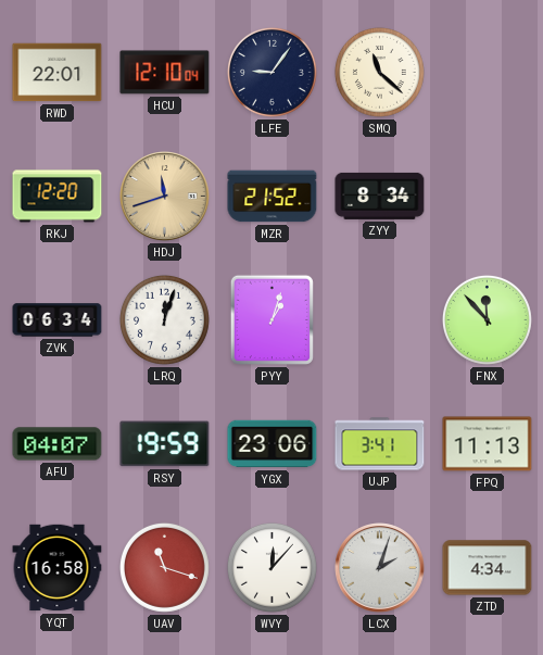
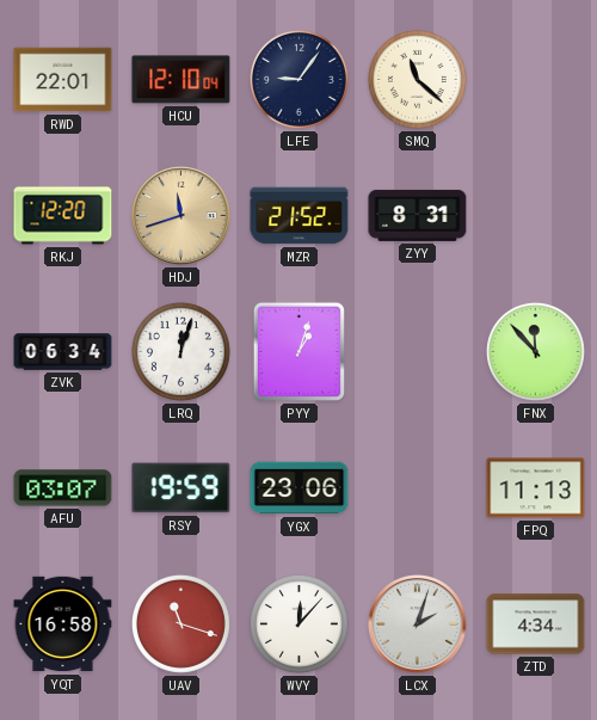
ZYY: 8:34 -> 8:31
AFU: 04:07 -> 03:07
UJP: 3:41 -> none
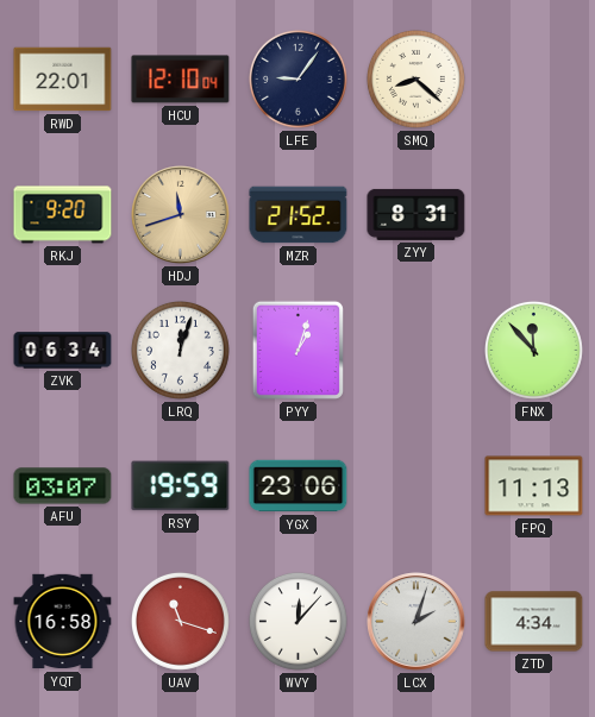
SMQ: 11:22 -> 8:22
RKJ: 12:20 -> 9:20
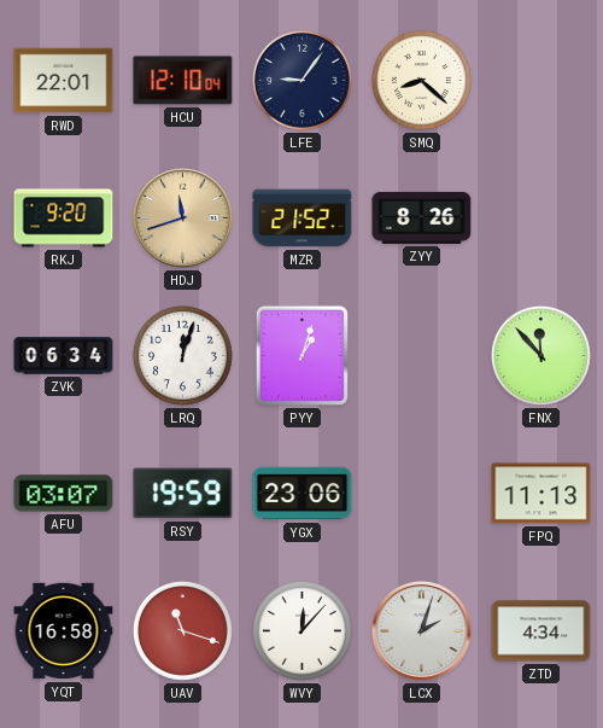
ZYY: 8:31 -> 8:26
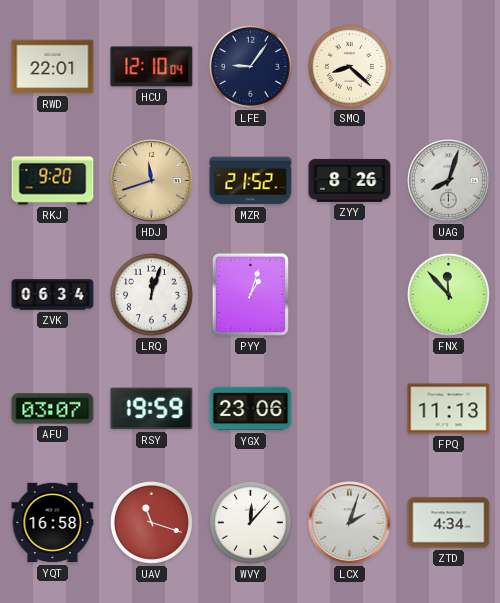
UAG: none -> 8:03
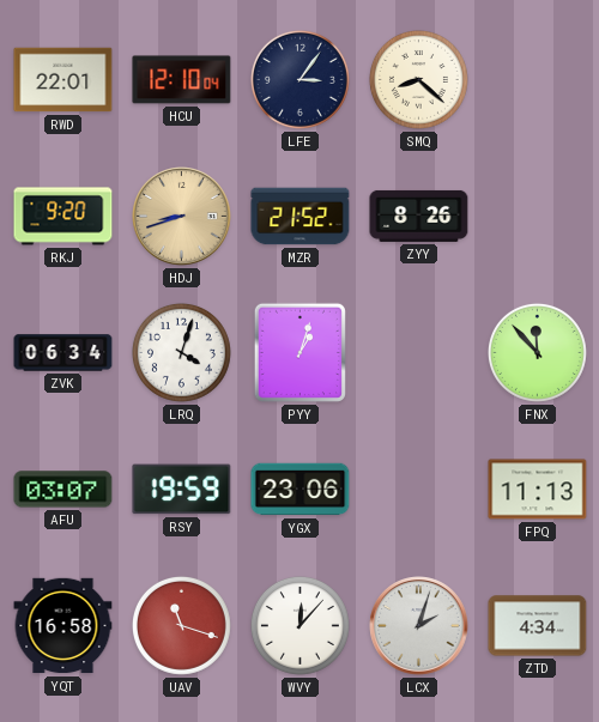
LFE: 9:06 -> 3:06
HDJ: 11:42 -> 8:42
UAG: 8:03 -> none
LRQ: 12:03 -> 4:03
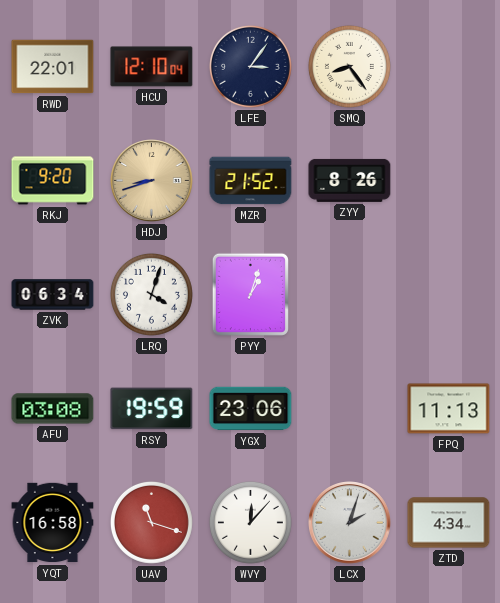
SMQ: 8:22 -> 8:24
FNX: 11:53 -> none
AFU: 03:07 -> 03:08
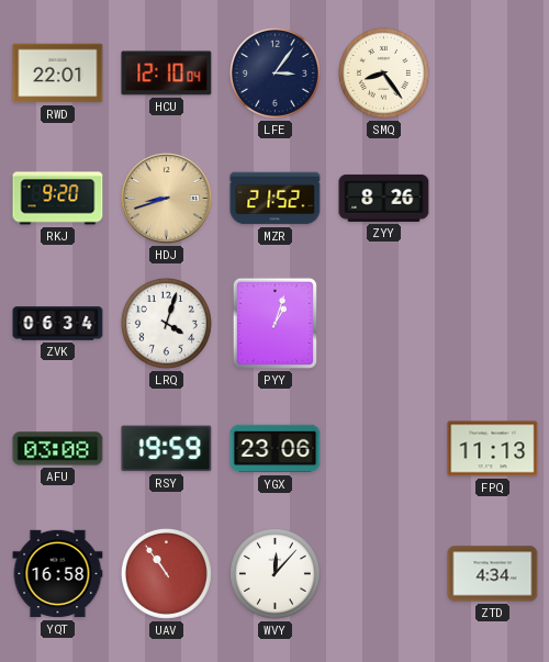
UAV: 11:18 -> 10:54
LCX: 2:03 -> none
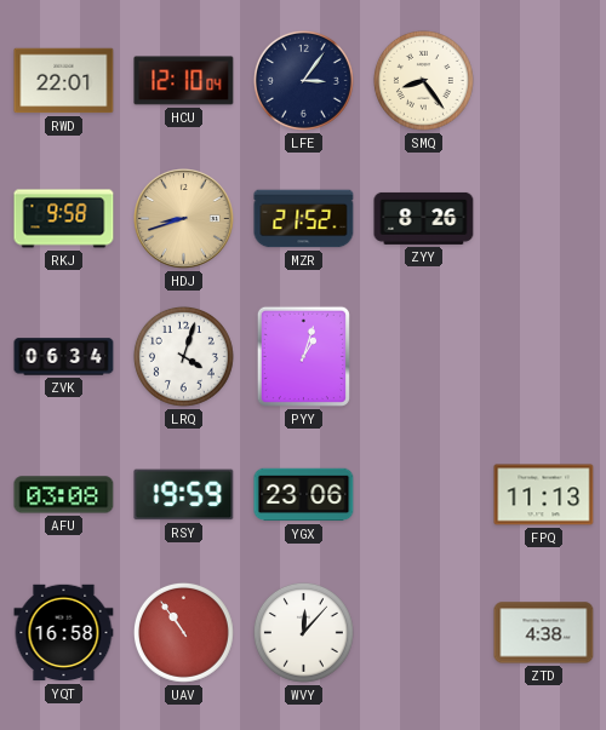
RKJ: 9:20 -> 9:58
ZTD: 4:34 -> 4:38
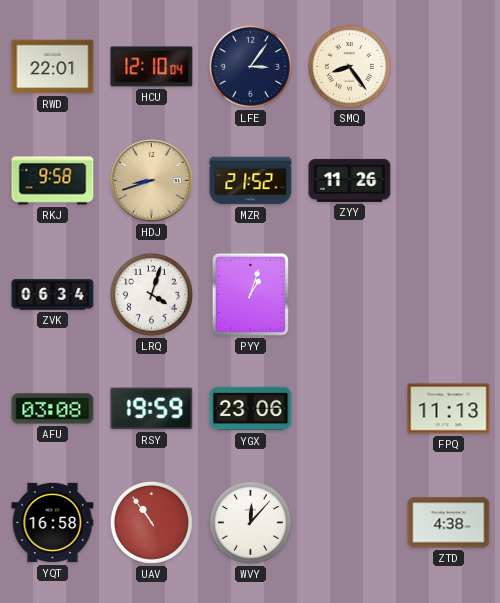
ZYY: 8:26 -> 11:26
